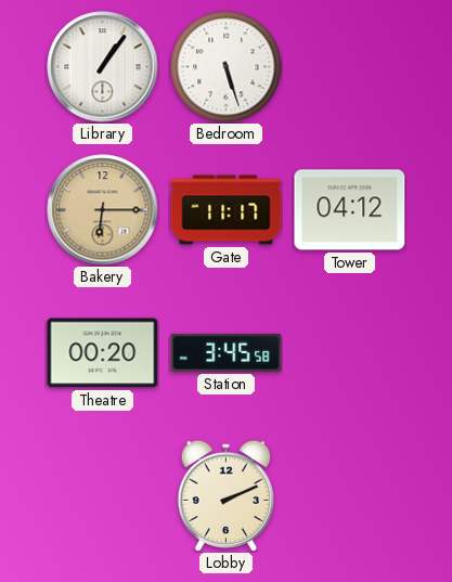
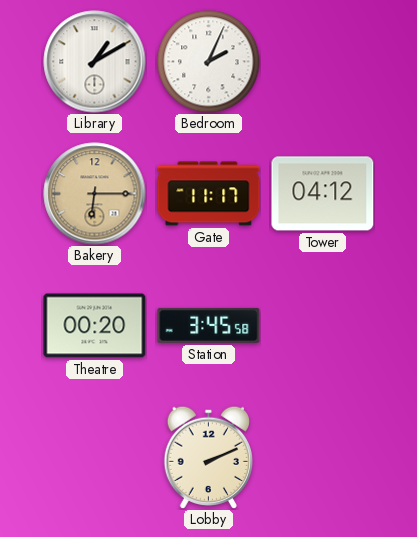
Library: 1:06 -> 1:10
Bedroom: 5:27 -> 2:04
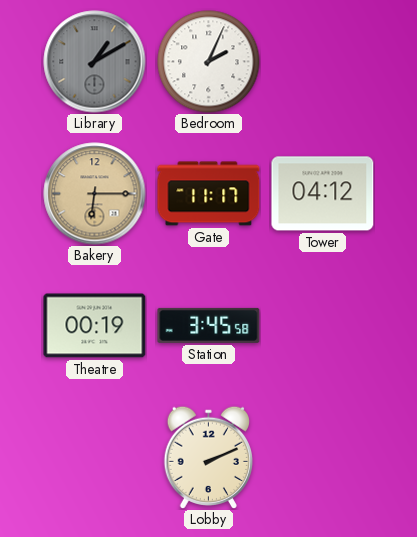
Library dial: white -> grey
Theatre: 00:20 -> 00:19
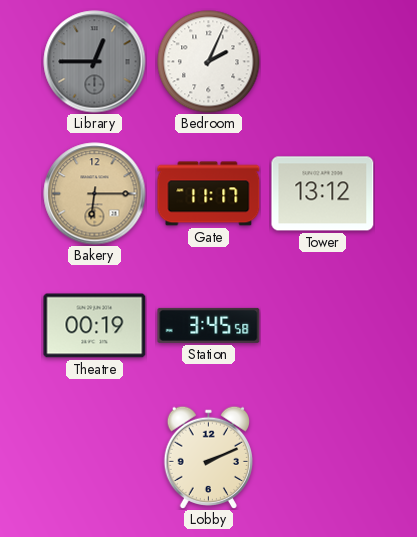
Library: 1:10 -> 12:45
Tower: 04:12 -> 13:12
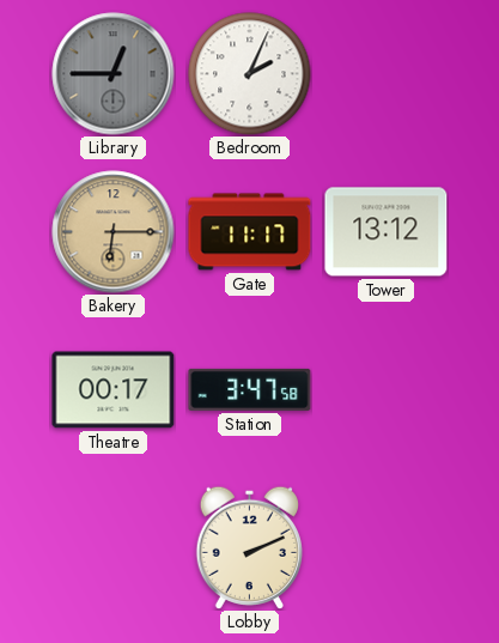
Theatre: 00:19 -> 00:17
Station: 3:45 -> 3:47
